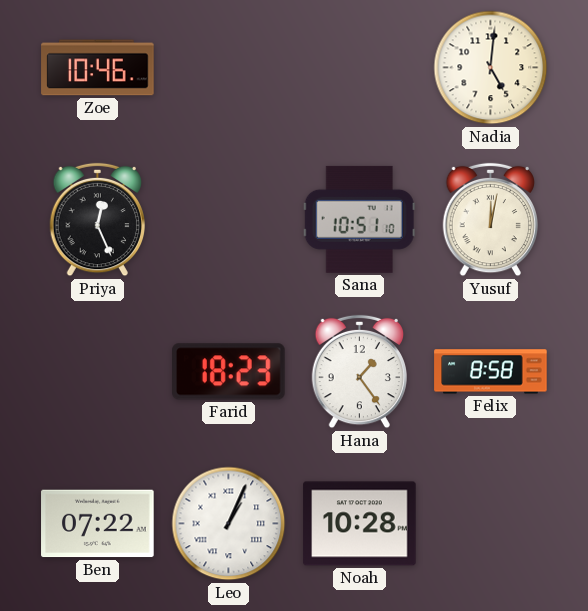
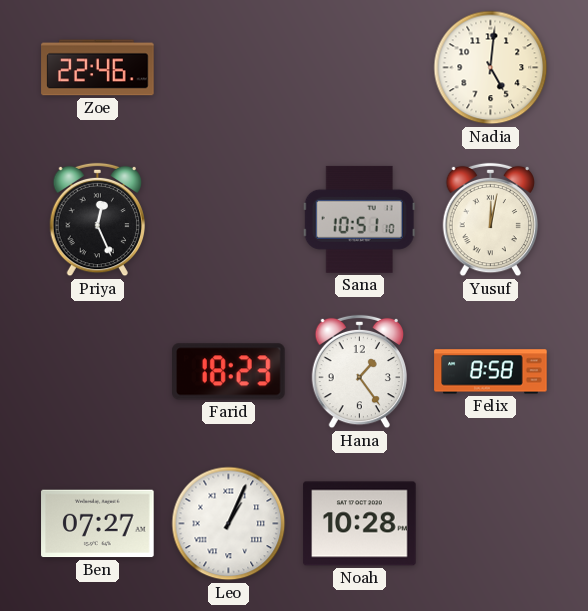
Zoe: 10:46 -> 22:46
Ben: 07:22 -> 07:27
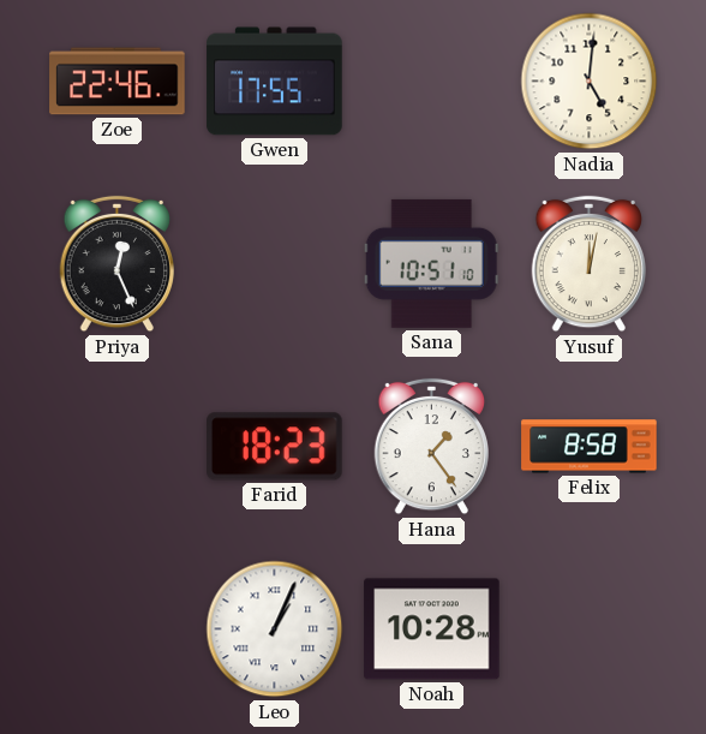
Gwen: none -> 17:55
Ben: 07:27 -> none
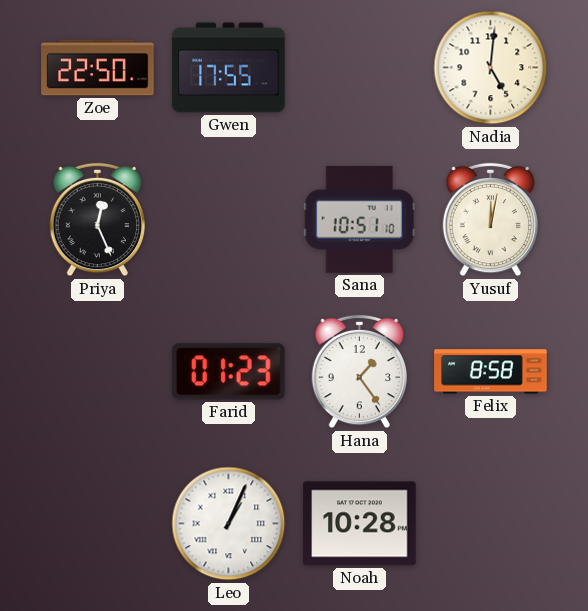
Zoe: 22:46 -> 22:50
Farid: 18:23 -> 01:23
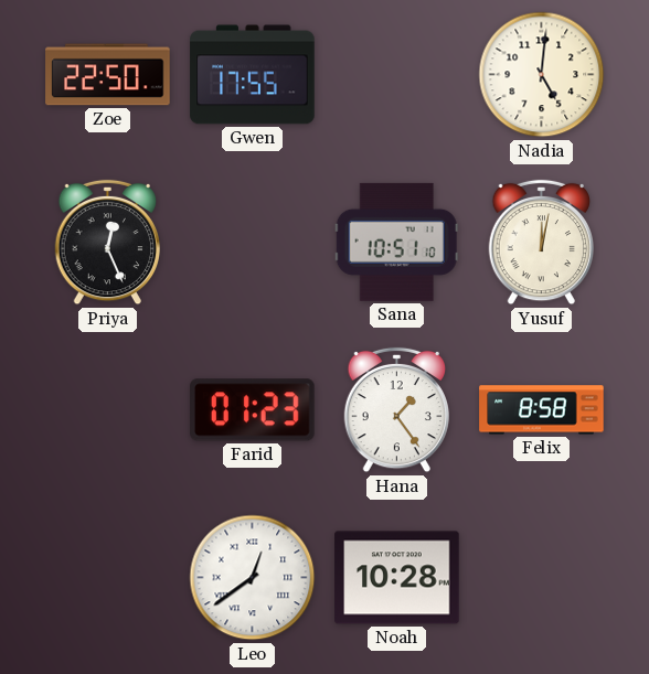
Leo: 1:04 -> 12:39
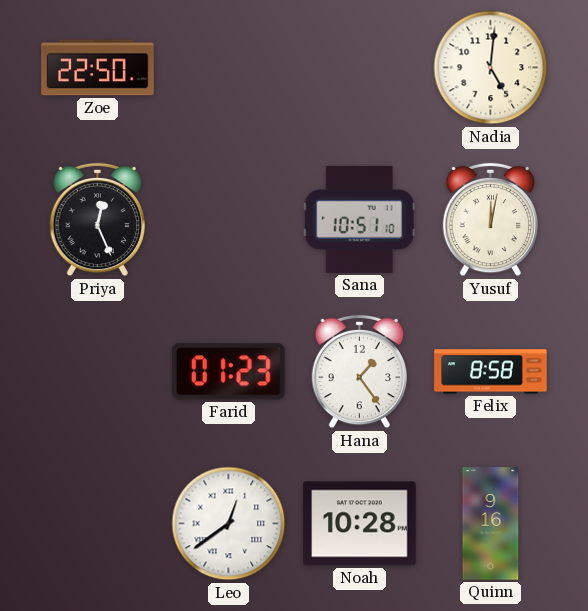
Gwen: 17:55 -> none
Quinn: none -> 9:16
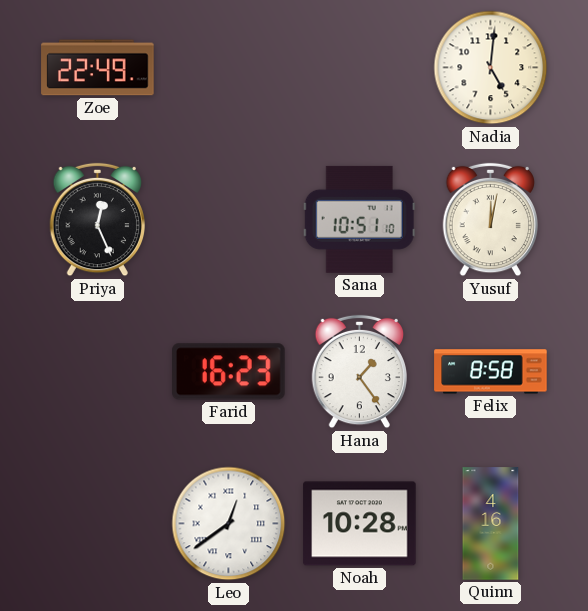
Zoe: 22:50 -> 22:49
Farid: 01:23 -> 16:23
Quinn: 9:16 -> 4:16
